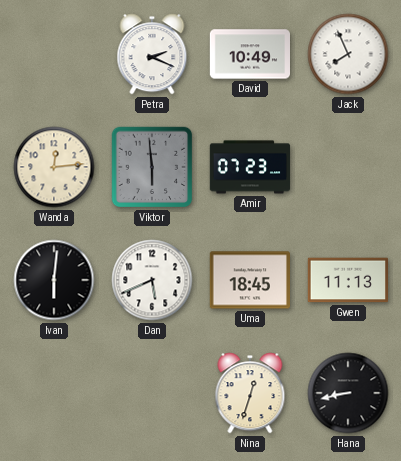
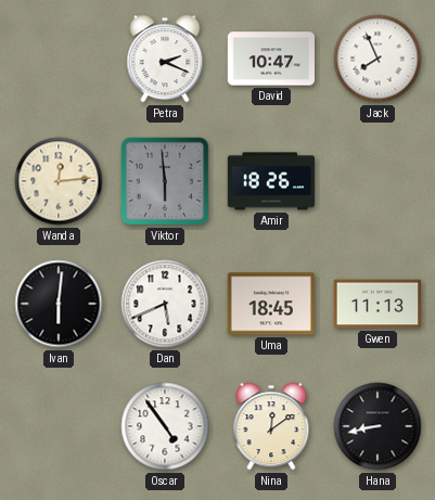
David: 10:49 -> 10:47
Amir: 07:23 -> 18:26
Oscar: none -> 4:54
Nina: 12:33 -> 12:09
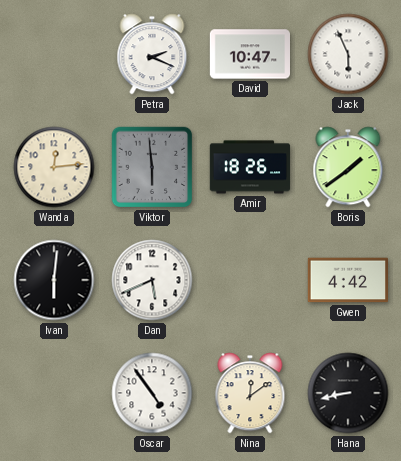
Jack: 7:56 -> 5:56
Boris: none -> 1:39
Uma: 18:45 -> none
Gwen: 11:13 -> 4:42
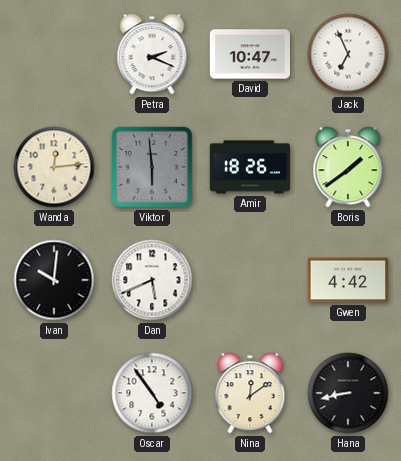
Jack: 5:56 -> 6:56
Ivan: 6:01 -> 10:01
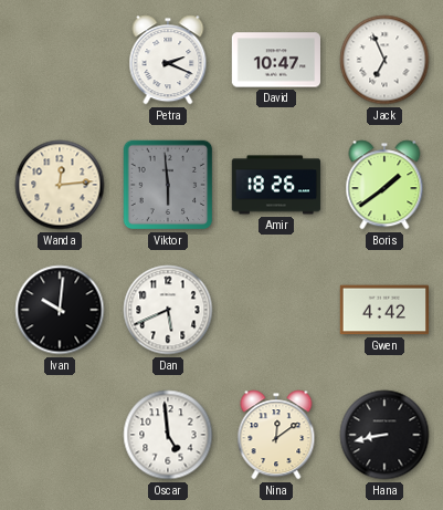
Oscar: 4:54 -> 4:59
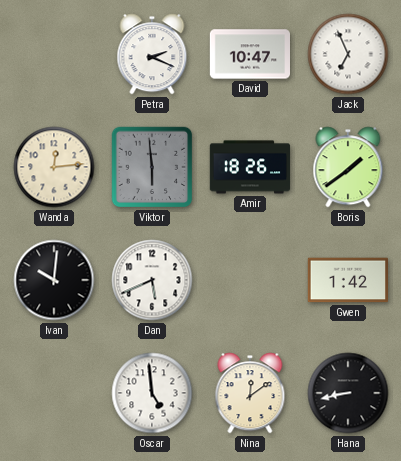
Gwen: 4:42 -> 1:42
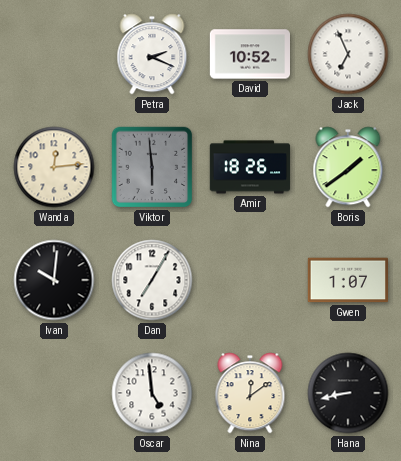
David: 10:47 -> 10:52
Dan: 5:41 -> 7:05
Gwen: 1:42 -> 1:07
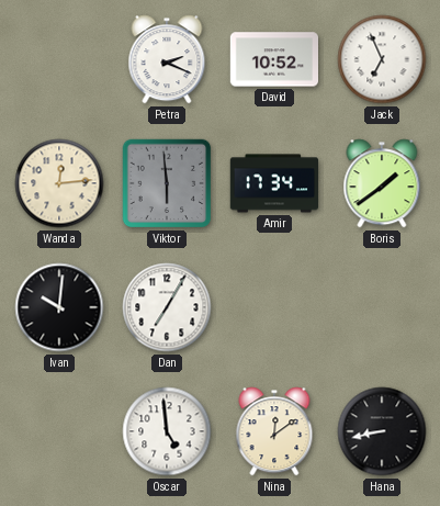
Amir: 18:26 -> 17:34
Gwen: 1:07 -> none
